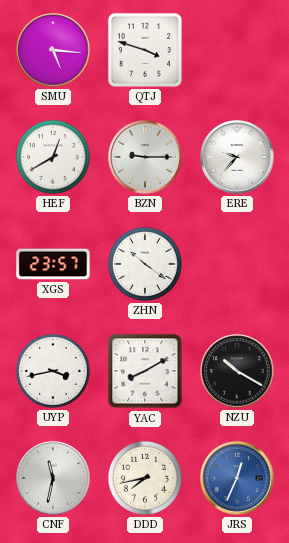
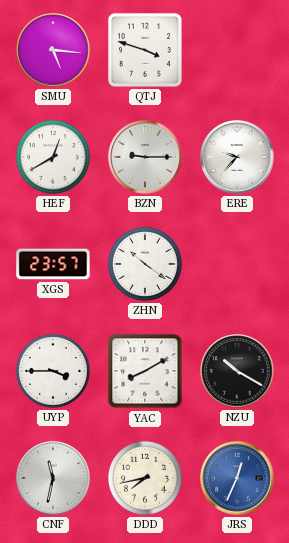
UYP: 3:43 -> 3:45
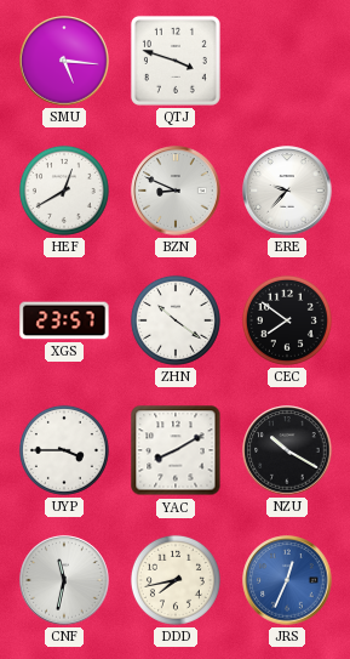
BZN: 9:15 -> 8:49
CEC: none -> 7:51
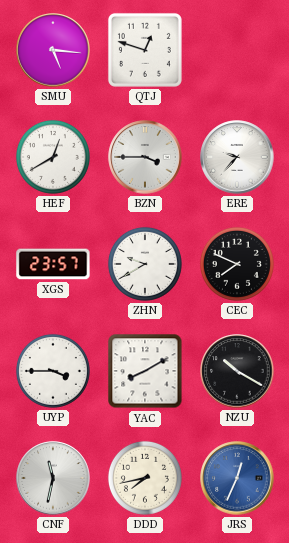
QTJ: 3:48 -> 12:48
BZN: 8:49 -> 3:45
ZHN: 10:21 -> 9:40
CEC: 7:51 -> 7:49
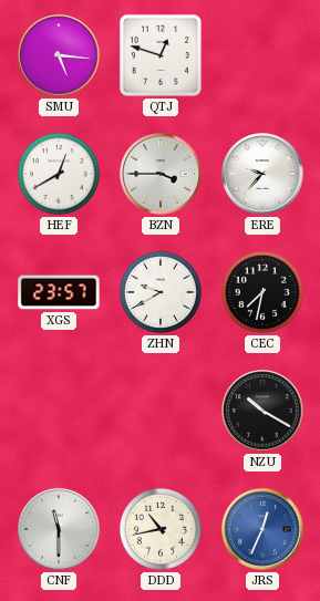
CEC: 7:49 -> 7:32
UYP: 3:45 -> none
YAC: 8:10 -> none
CNF: 11:32 -> 11:30
DDD: 7:43 -> 10:43
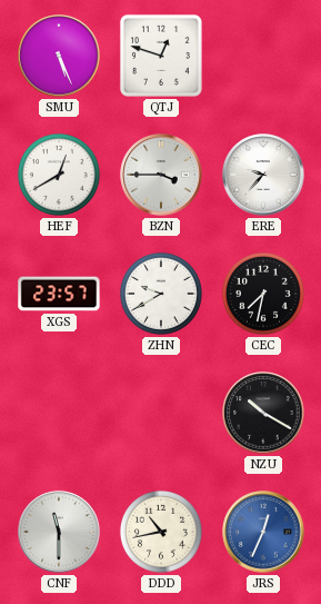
SMU: 5:16 -> 5:26
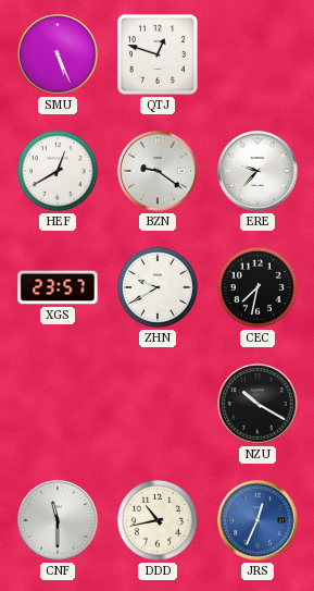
BZN: 3:45 -> 9:21
